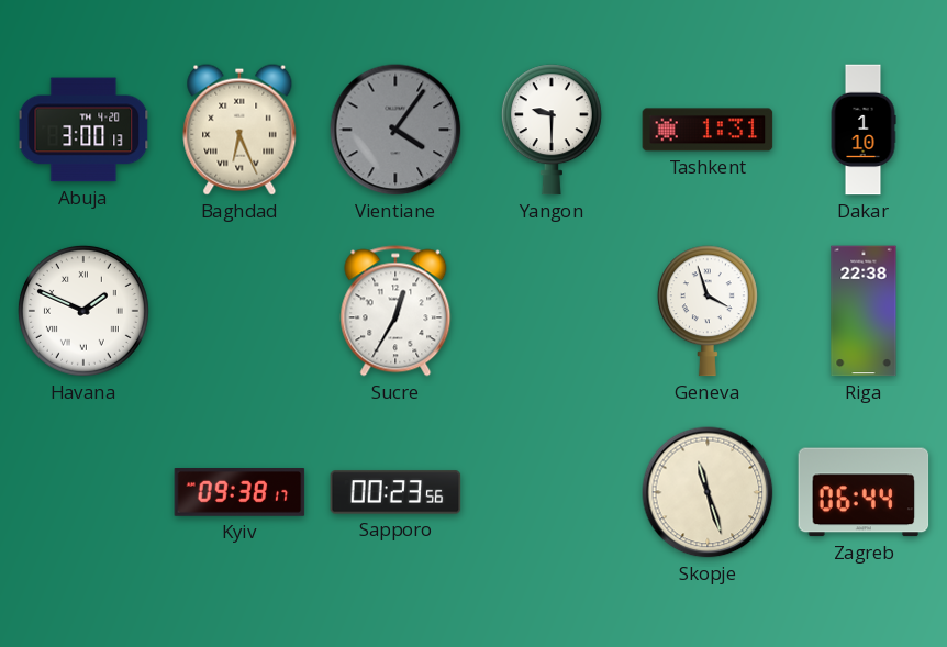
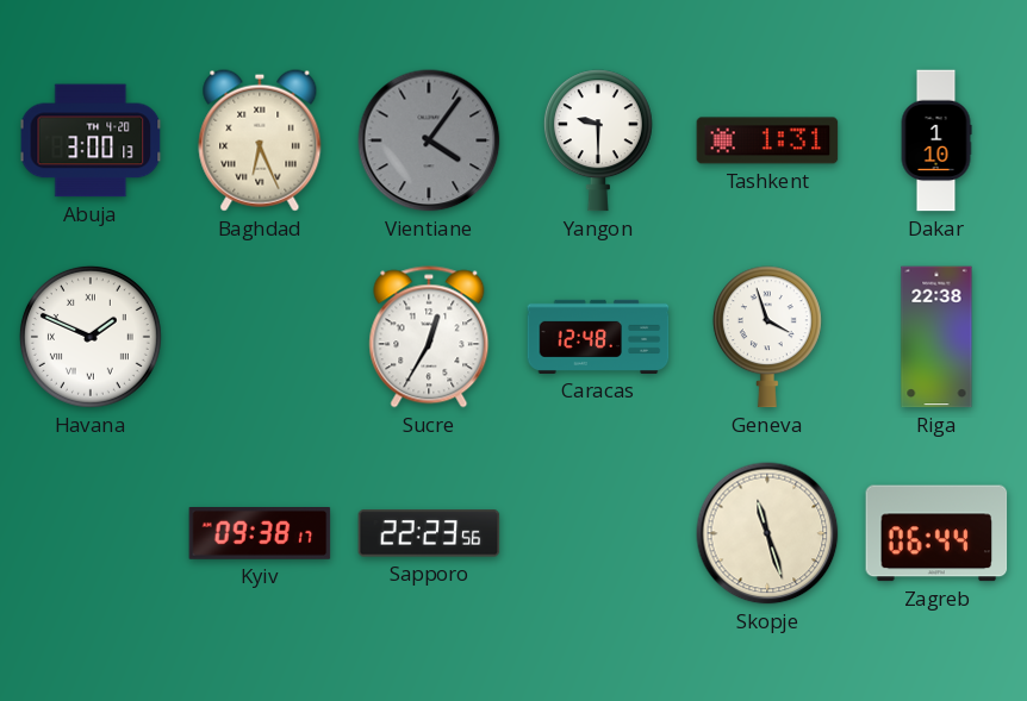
Caracas: none -> 12:48
Sapporo: 00:23 -> 22:23
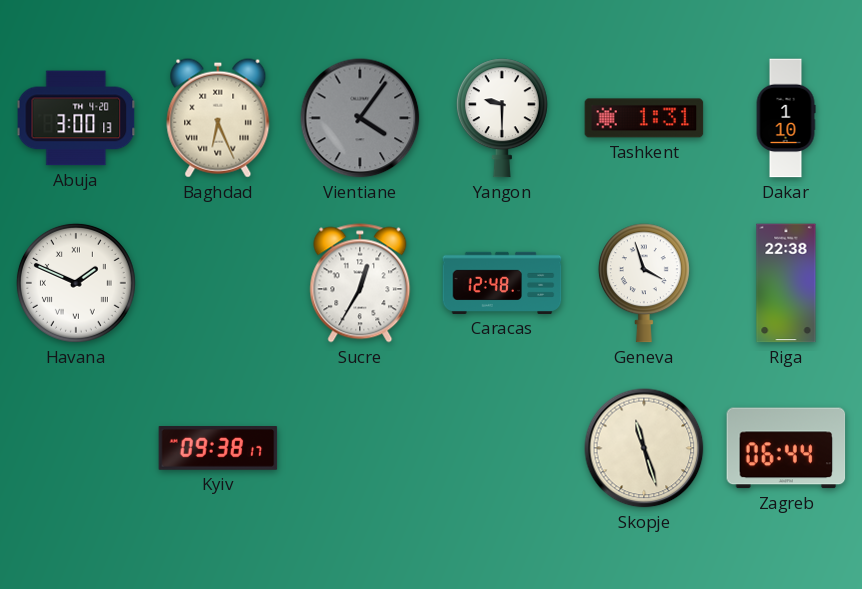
Sapporo: 22:23 -> none
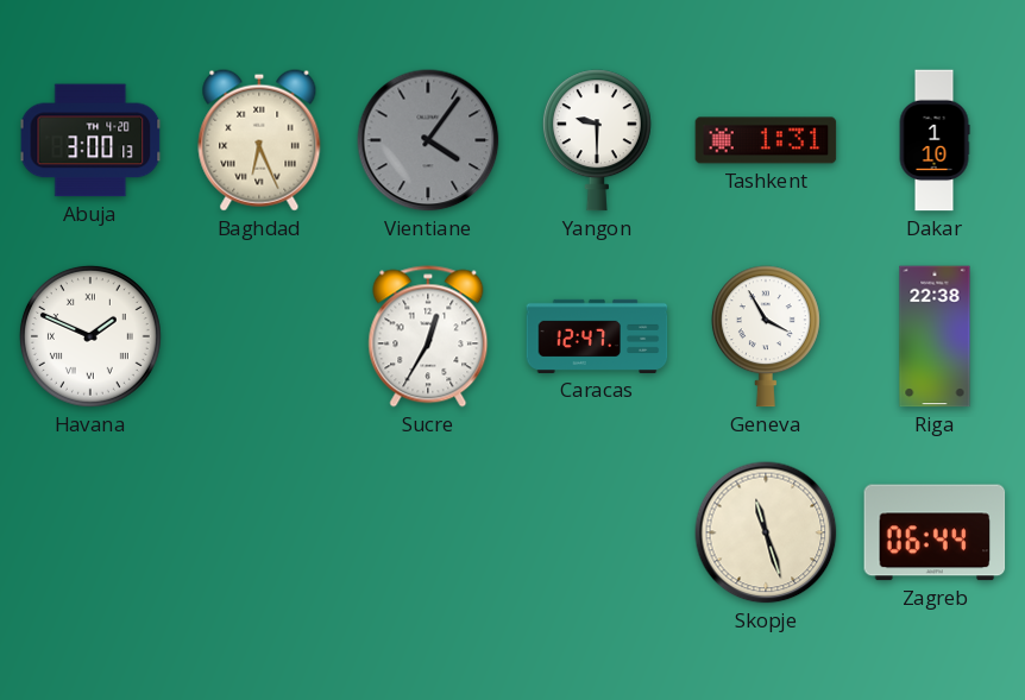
Caracas: 12:48 -> 12:47
Geneva: 3:57 -> 3:55
Kyiv: 09:38 -> none
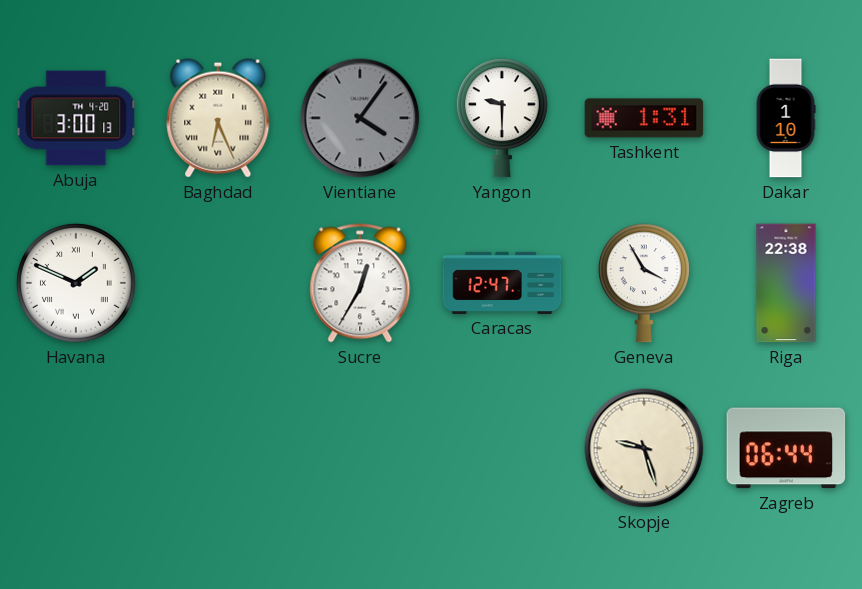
Skopje: 11:27 -> 9:27
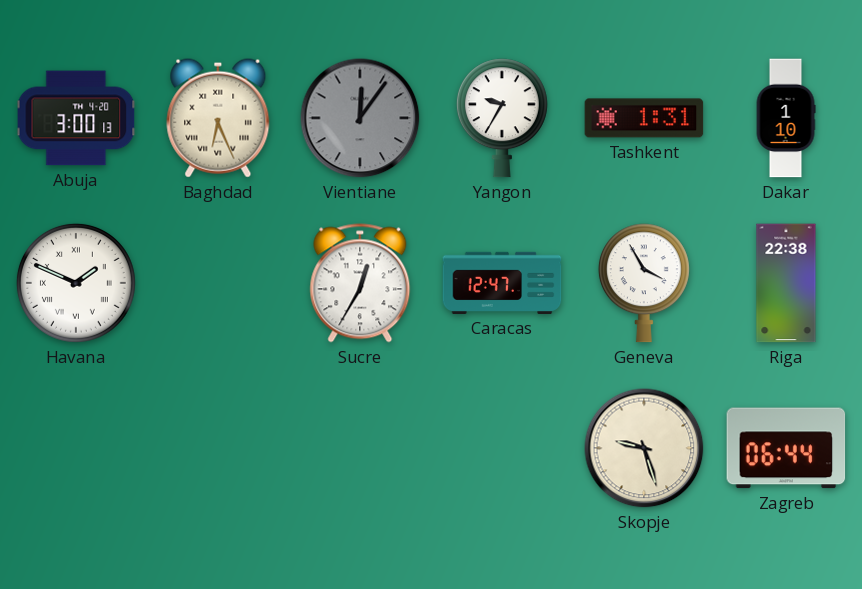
Vientiane: 4:06 -> 12:06
Yangon: 9:30 -> 9:35
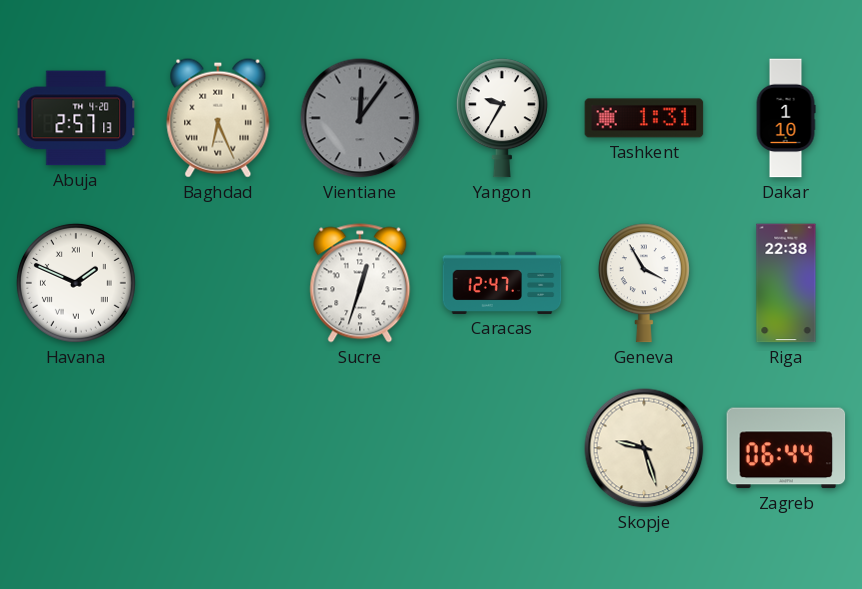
Abuja: 3:00 -> 2:57
Sucre: 12:35 -> 12:33
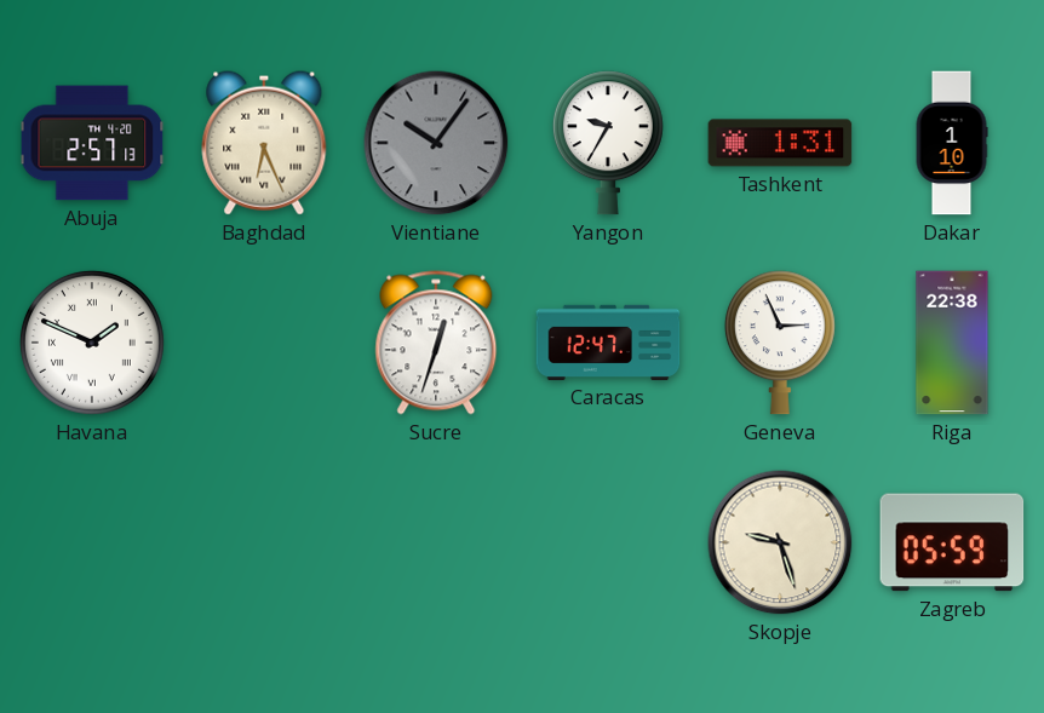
Vientiane: 12:06 -> 10:06
Geneva: 3:55 -> 2:56
Zagreb: 06:44 -> 05:59
